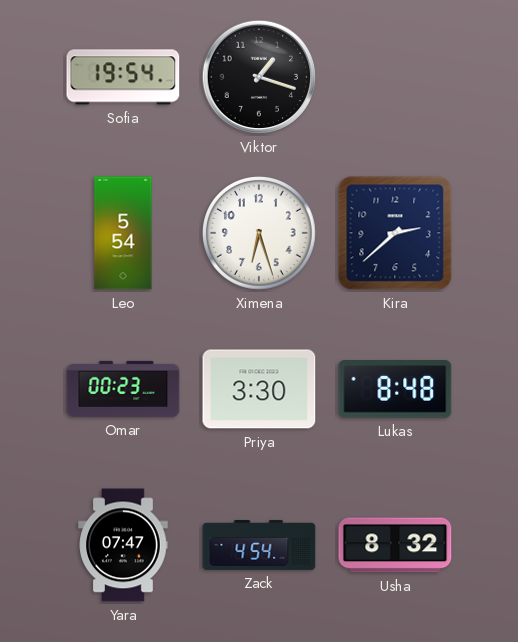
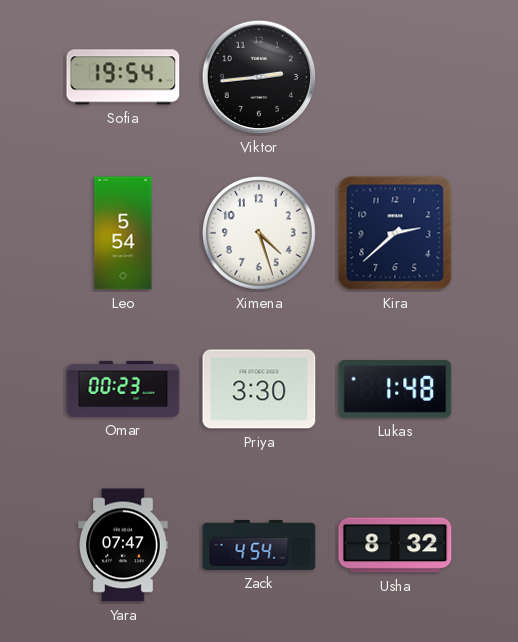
Viktor: 1:18 -> 2:44
Ximena: 6:27 -> 4:27
Lukas: 8:48 -> 1:48
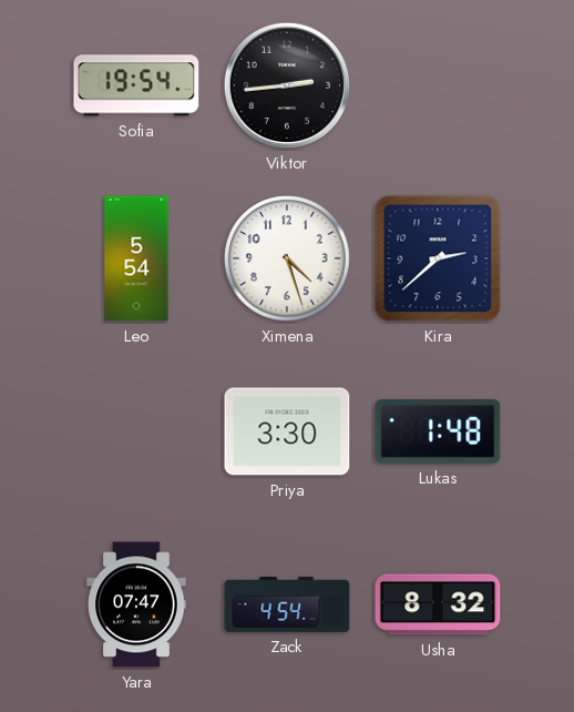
Omar: 00:23 -> none
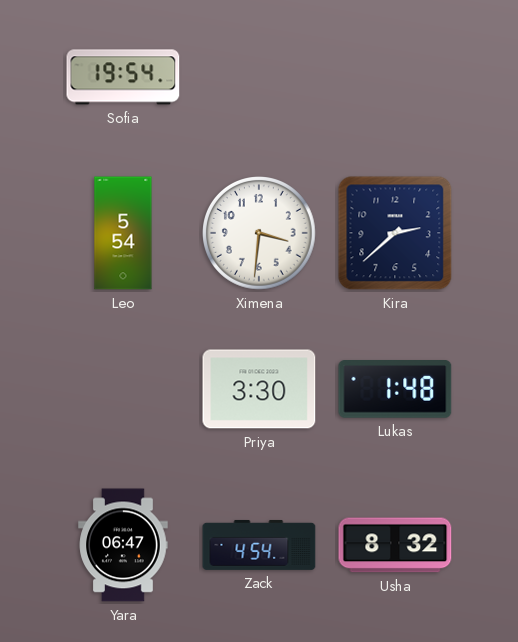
Viktor: 2:44 -> none
Ximena: 4:27 -> 3:31
Yara: 07:47 -> 06:47
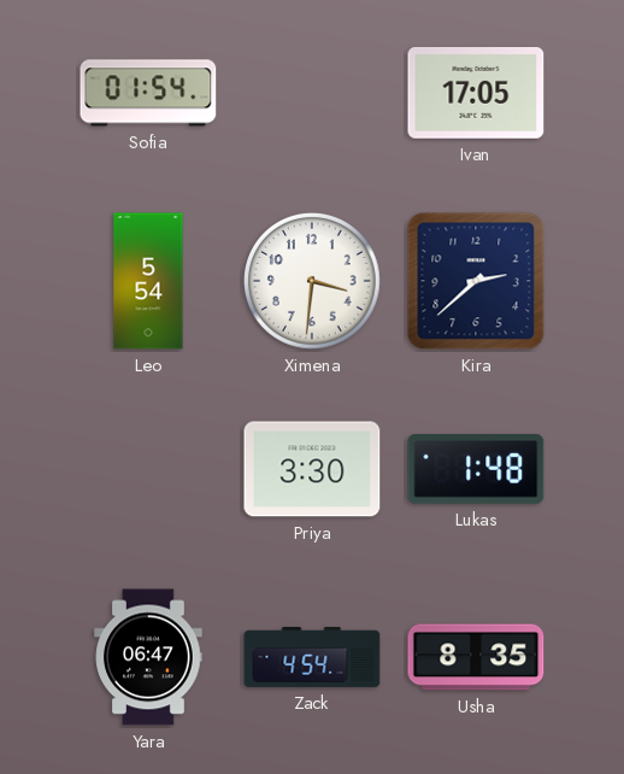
Sofia: 19:54 -> 01:54
Ivan: none -> 17:05
Usha: 8:32 -> 8:35
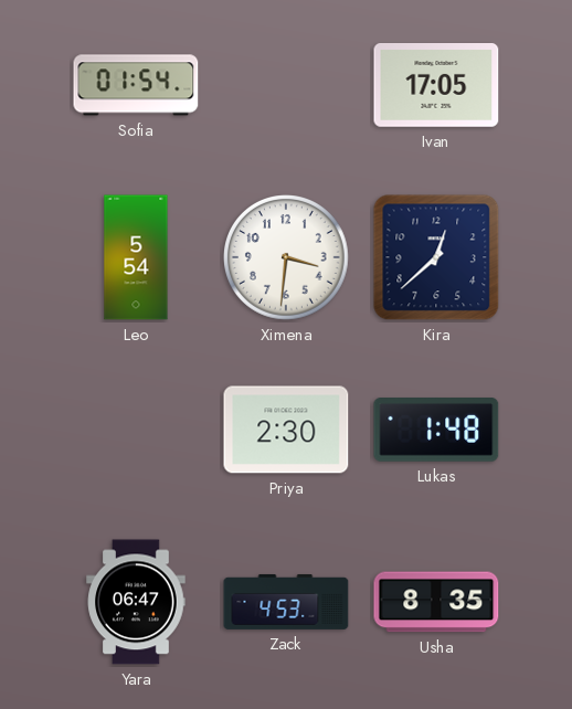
Kira: 2:38 -> 12:38
Priya: 3:30 -> 2:30
Zack: 4:54 -> 4:53
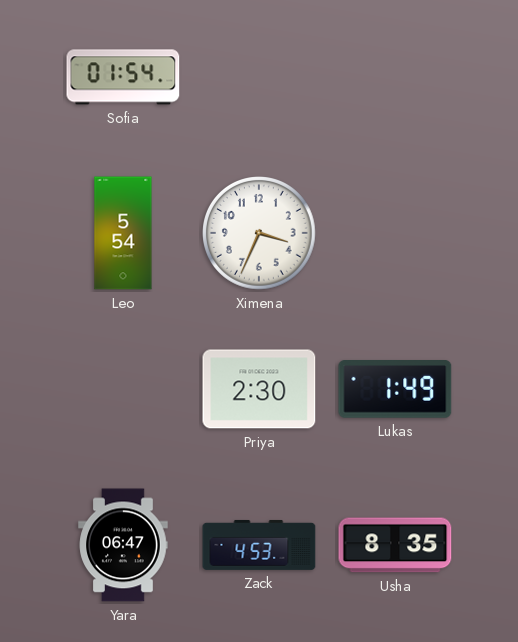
Ivan: 17:05 -> none
Ximena: 3:31 -> 3:34
Kira: 12:38 -> none
Lukas: 1:48 -> 1:49
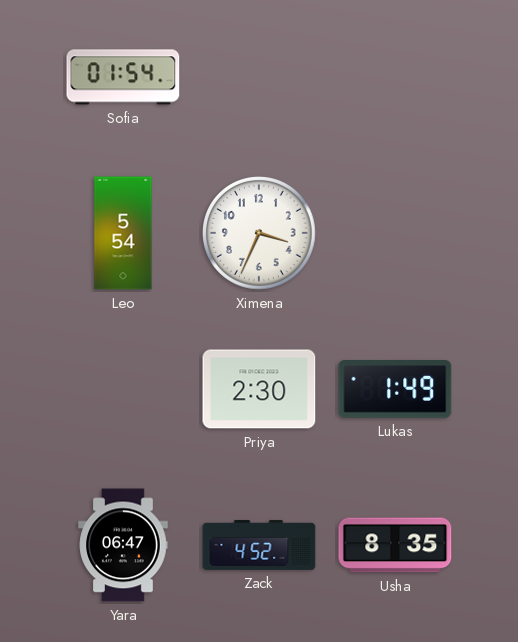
Zack: 4:53 -> 4:52
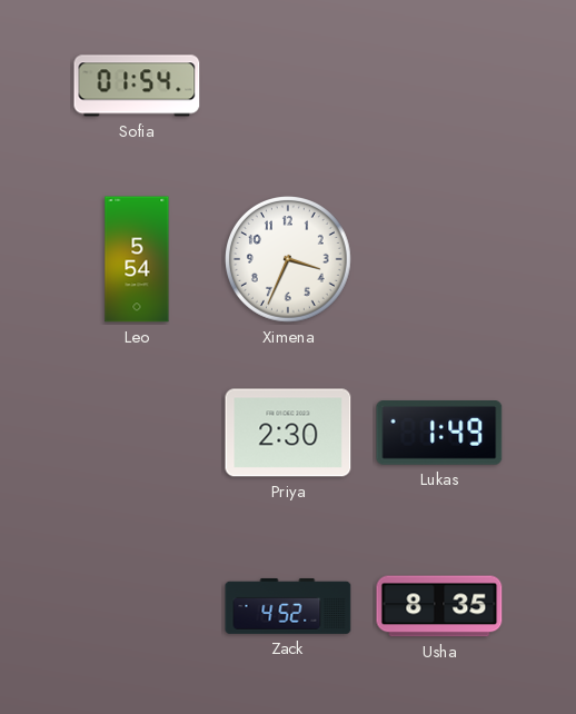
Yara: 06:47 -> none
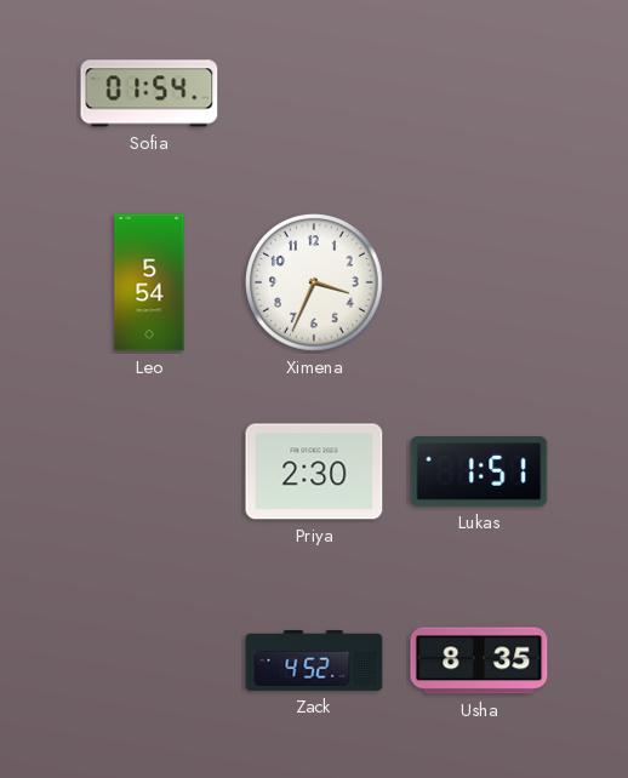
Lukas: 1:49 -> 1:51
